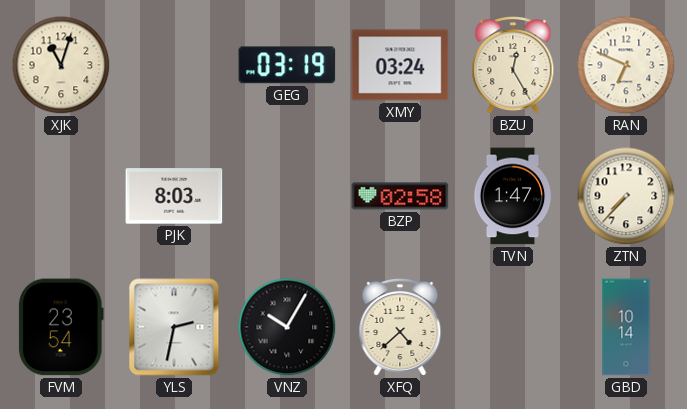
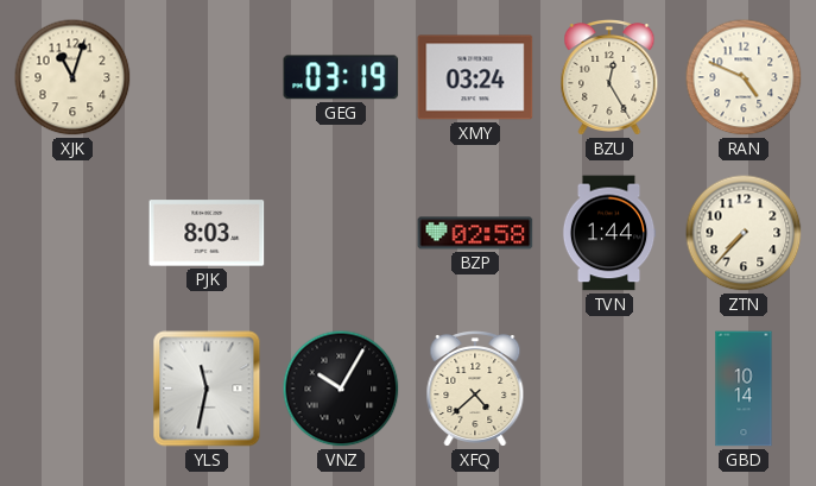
RAN: 6:49 -> 4:49
TVN: 1:47 -> 1:44
FVM: 23:54 -> none
YLS: 2:32 -> 11:32
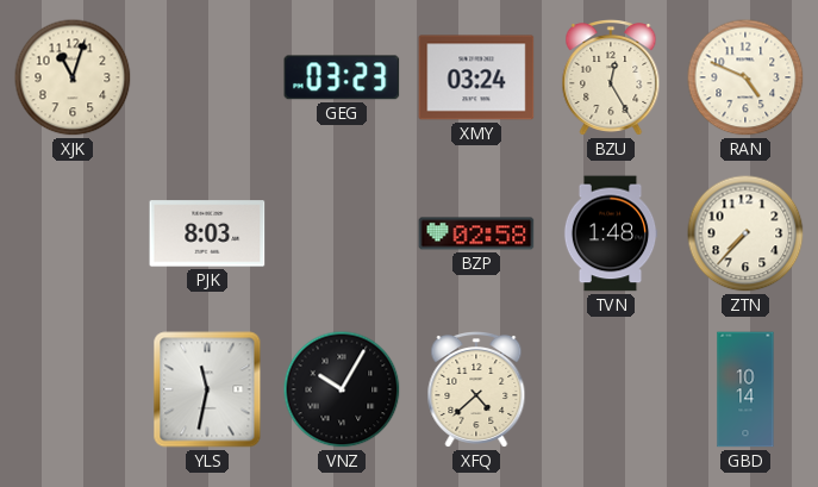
GEG: 03:19 -> 03:23
TVN: 1:44 -> 1:48
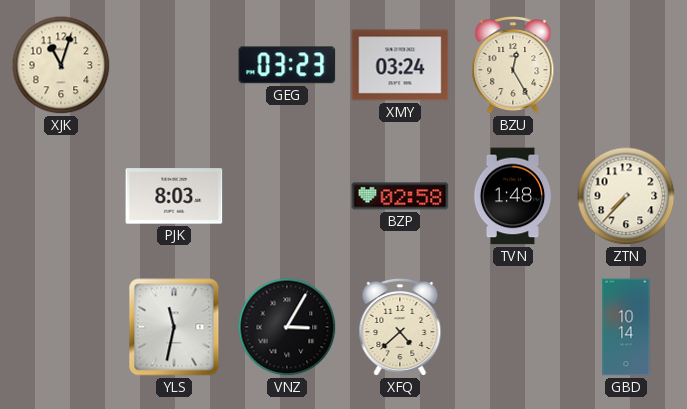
RAN: 4:49 -> none
VNZ: 10:05 -> 3:05
